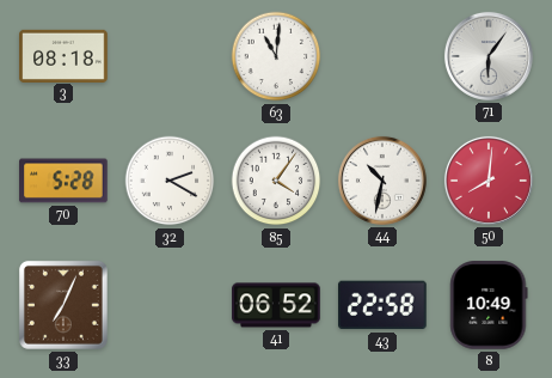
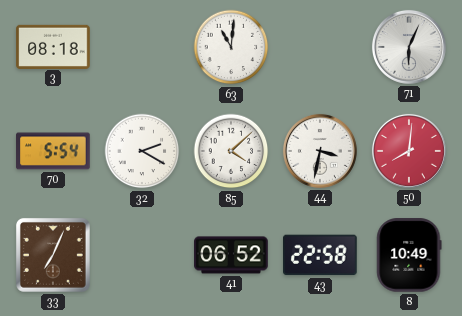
71: 6:06 -> 6:04
70: 5:28 -> 5:54
85: 4:06 -> 4:08
44: 10:32 -> 3:32
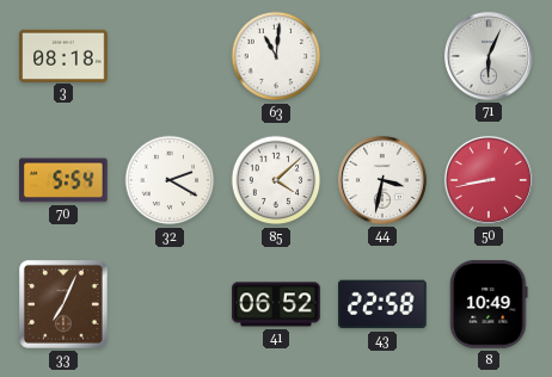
50: 8:01 -> 8:43
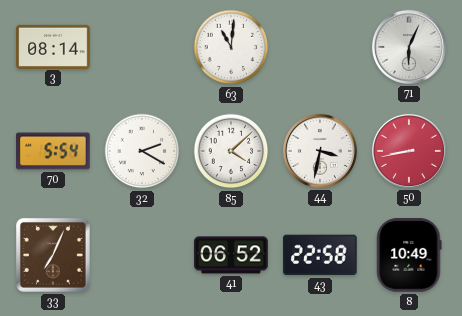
3: 08:18 -> 08:14
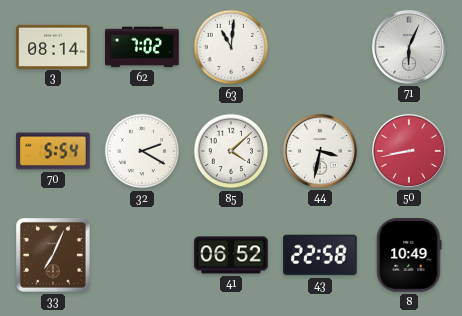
62: none -> 7:02
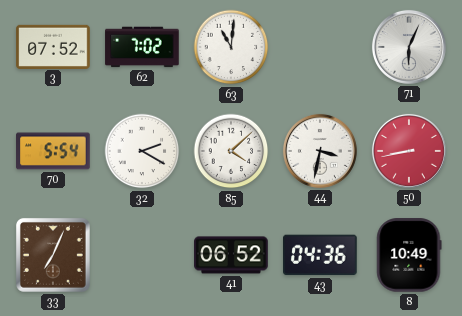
3: 08:14 -> 07:52
43: 22:58 -> 04:36
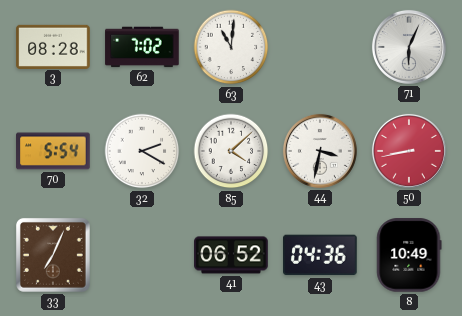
3: 07:52 -> 08:28
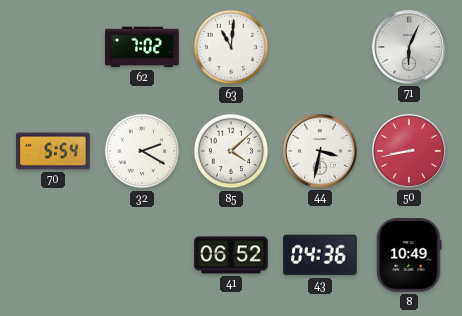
3: 08:28 -> none
33: 7:04 -> none
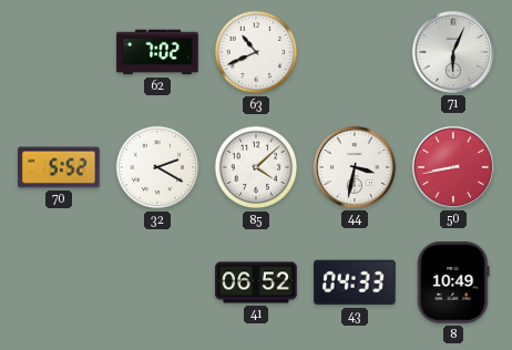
63: 11:01 -> 10:41
70: 5:54 -> 5:52
43: 04:36 -> 04:33
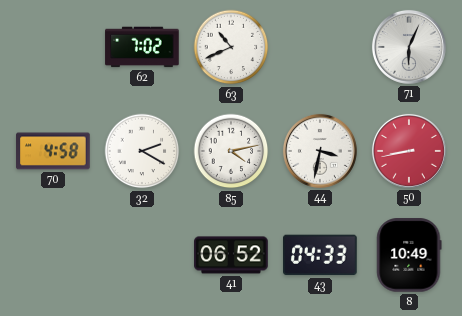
70: 5:52 -> 4:58
85: 4:08 -> 4:13
